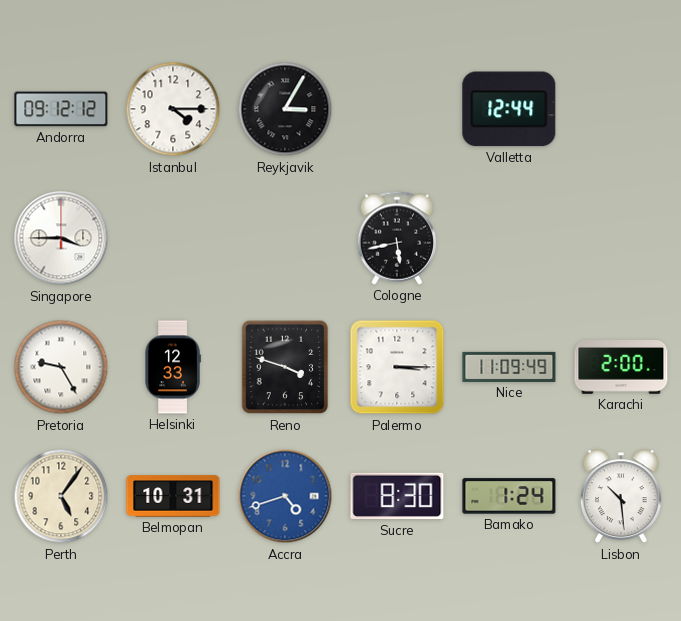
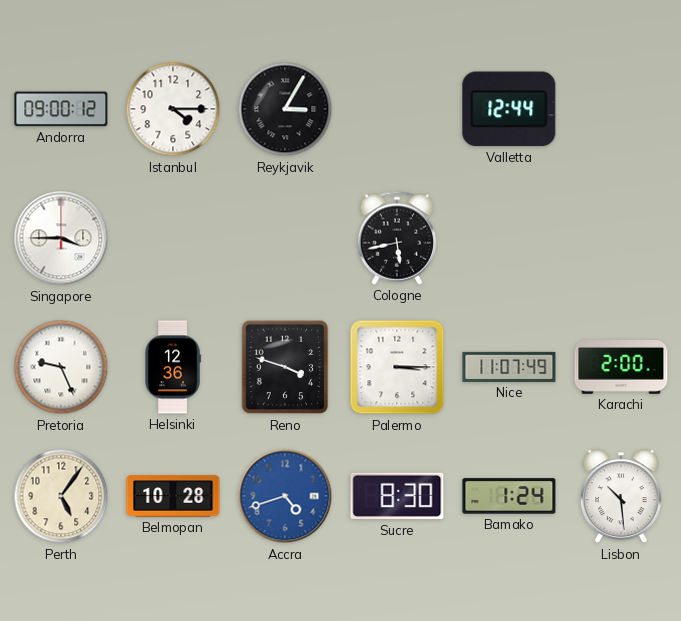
Andorra: 09:12 -> 09:00
Pretoria: 9:25 -> 9:26
Helsinki: 12:33 -> 12:36
Nice: 11:09 -> 11:07
Belmopan: 10:31 -> 10:28
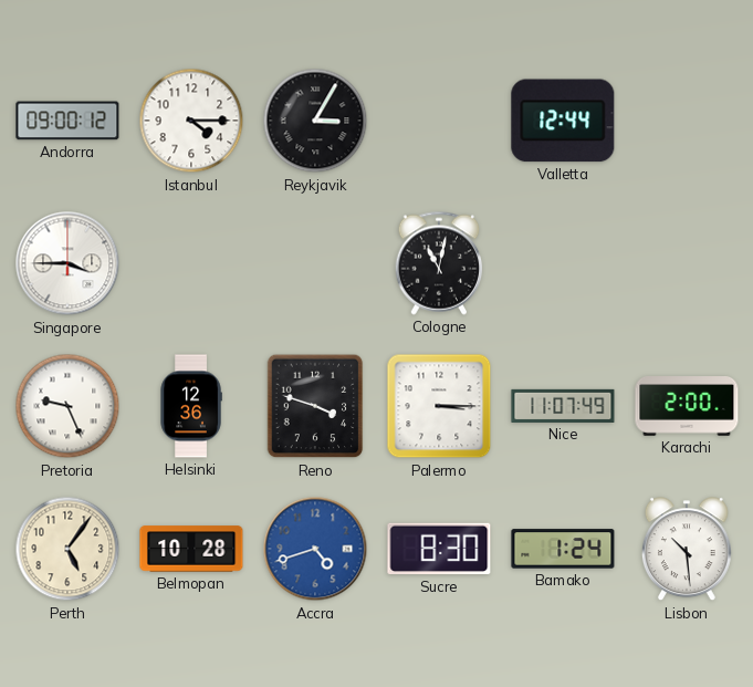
Cologne: 5:43 -> 11:02
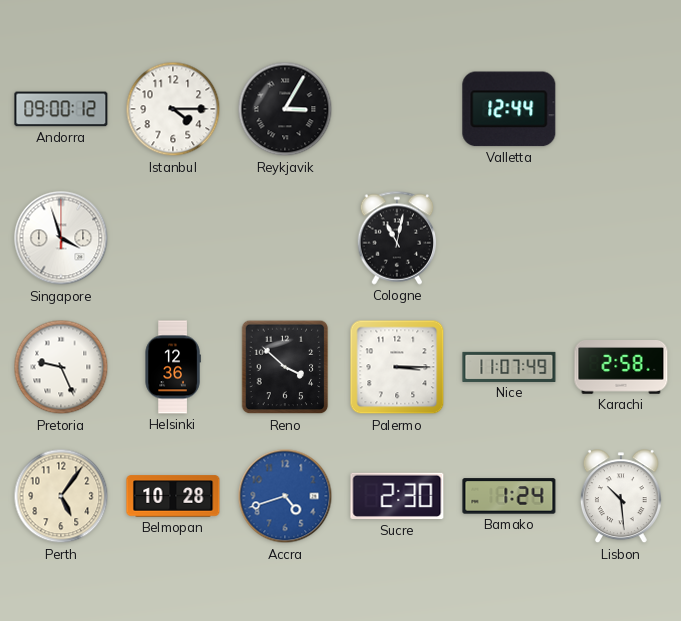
Singapore: 3:45 -> 3:57
Reno: 3:48 -> 3:52
Karachi: 2:00 -> 2:58
Sucre: 8:30 -> 2:30
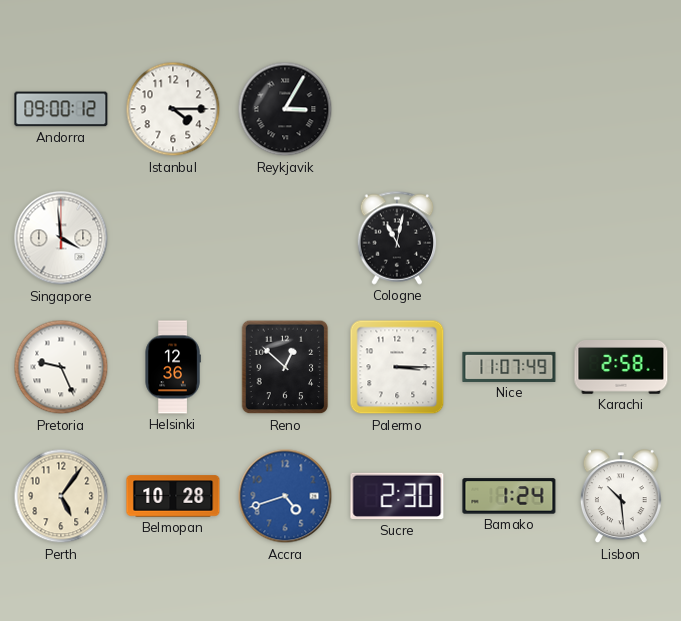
Valletta: 12:44 -> none
Singapore: 3:57 -> 3:59
Reno: 3:52 -> 12:52
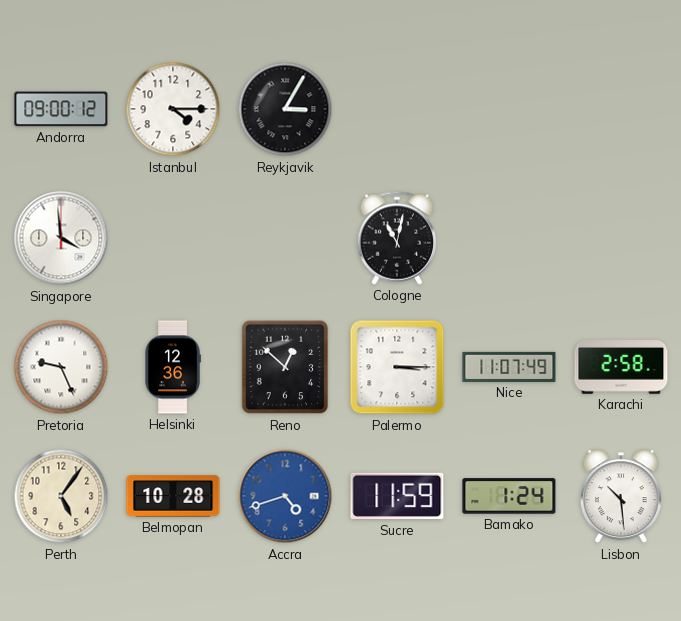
Sucre: 2:30 -> 11:59
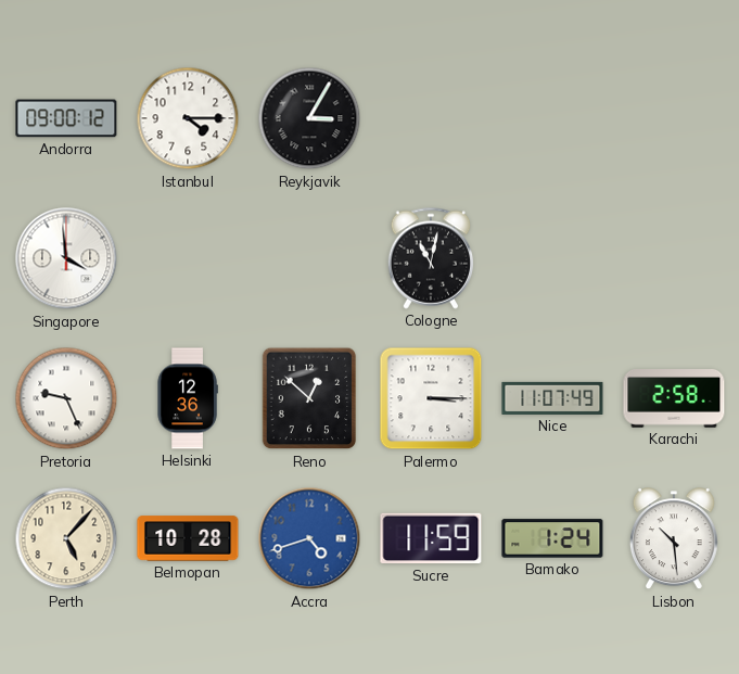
Perth: 5:06 -> 5:07
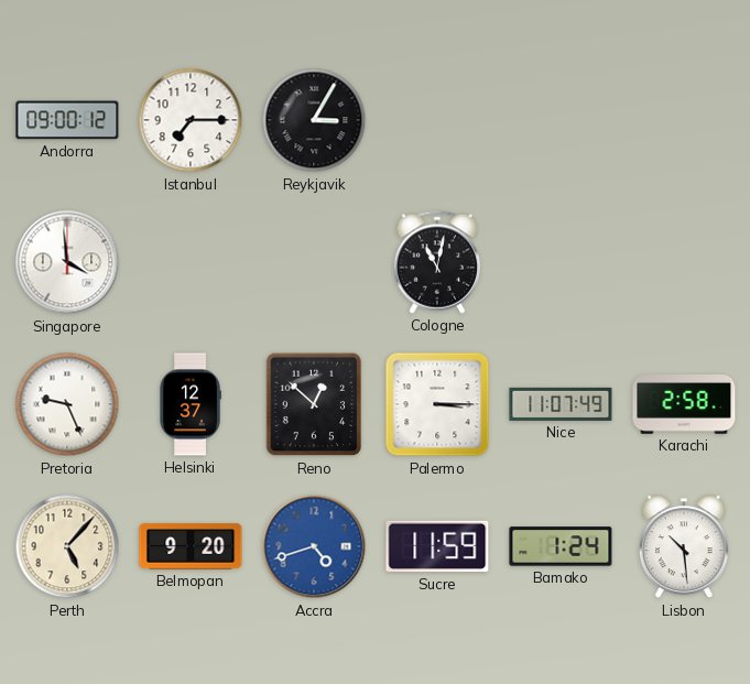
Istanbul: 4:15 -> 7:15
Helsinki: 12:36 -> 12:37
Belmopan: 10:28 -> 9:20
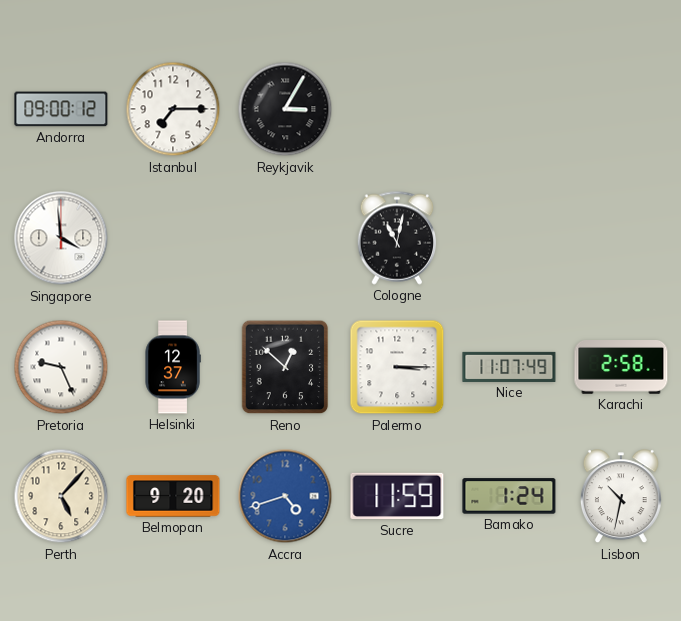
Lisbon: 10:29 -> 10:32
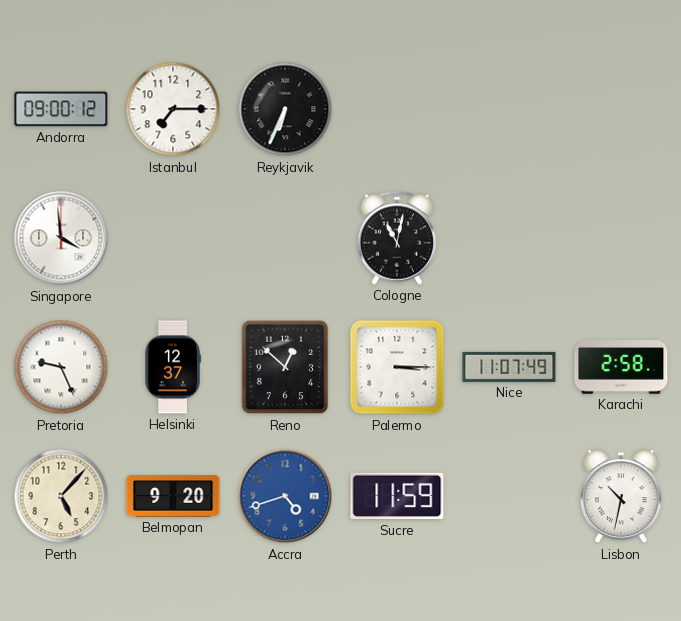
Reykjavik: 3:05 -> 6:34
Bamako: 1:24 -> none
